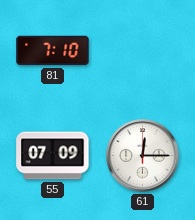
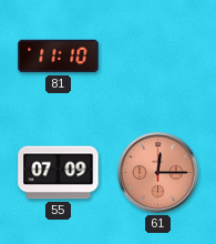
81: 7:10 -> 11:10
61 dial: white -> salmon
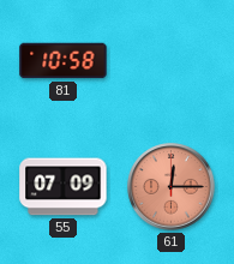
81: 11:10 -> 10:58
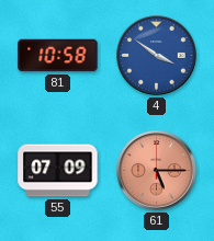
4: none -> 3:51
61: 12:15 -> 5:15
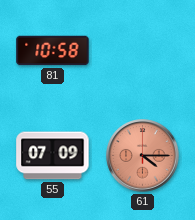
4: 3:51 -> none
61: 5:15 -> 4:15
